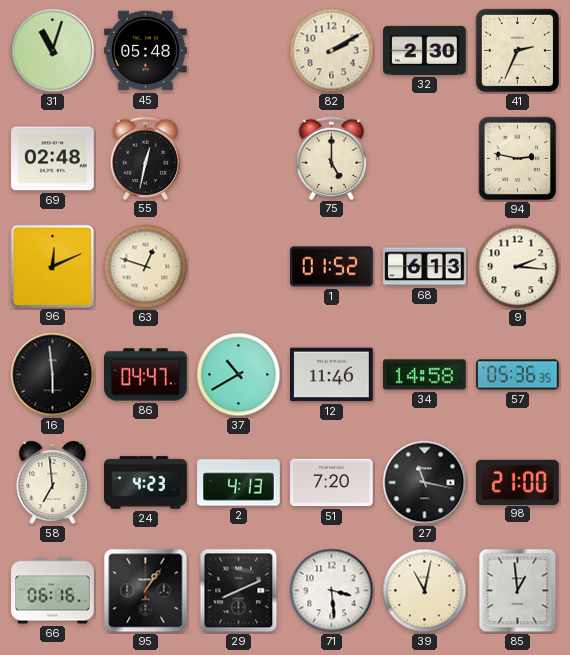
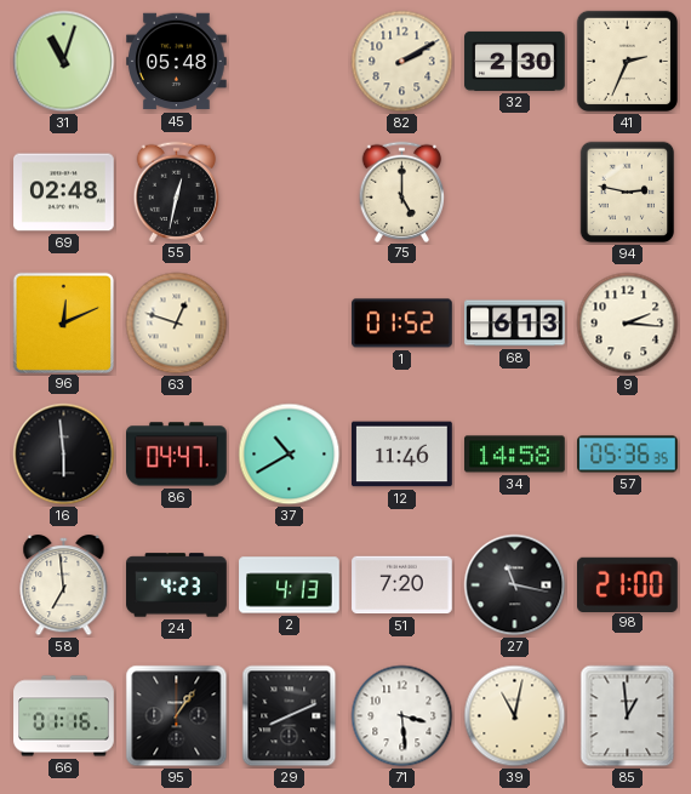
66: 06:16 -> 01:16
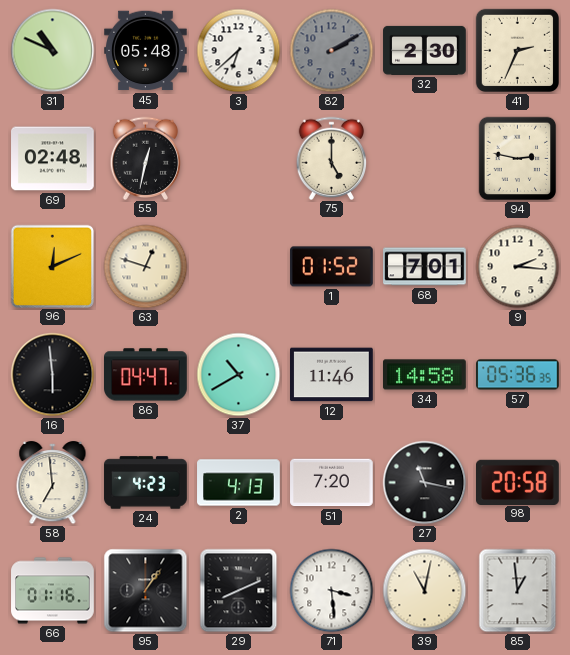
31: 11:03 -> 10:49
3: none -> 6:38
82 dial: cream -> grey
68: 6:13 -> 7:01
98: 21:00 -> 20:58
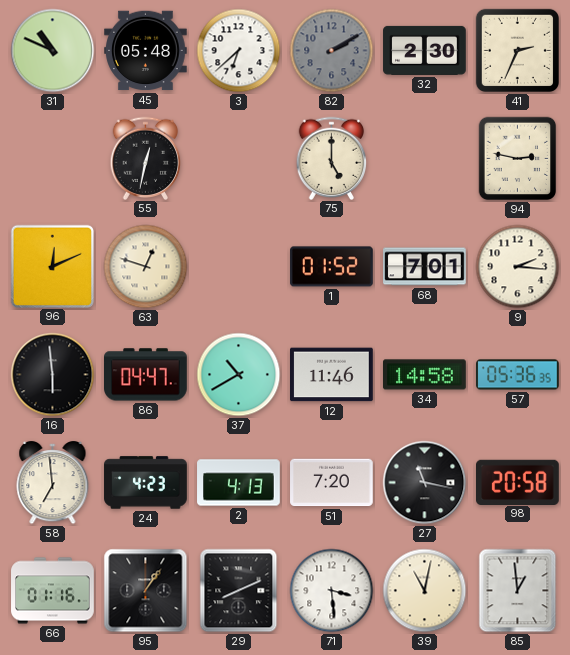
69: 02:48 -> none
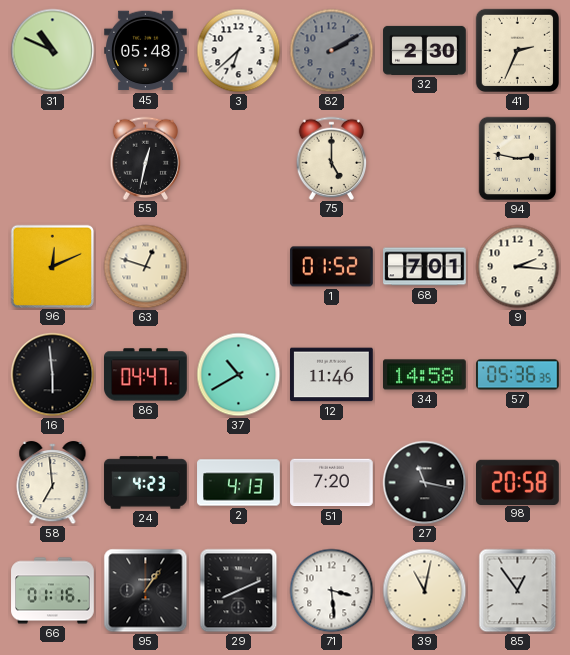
85: 12:59 -> 12:54
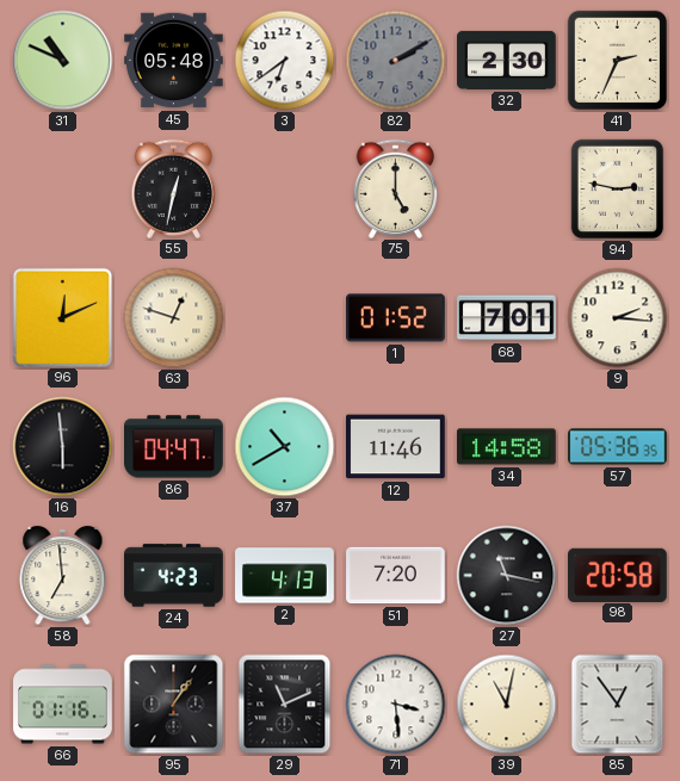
3: 6:38 -> 6:39
29: 8:11 -> 11:11
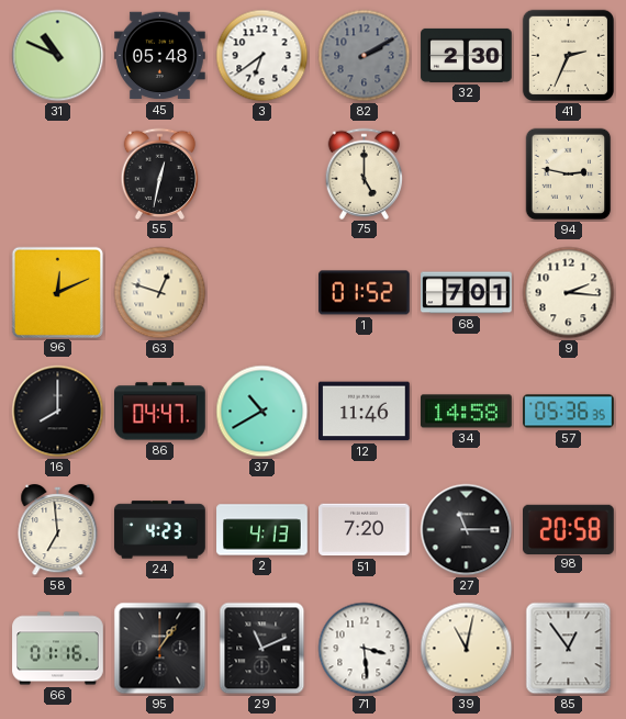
16: 5:59 -> 8:00
27: 11:17 -> 11:15
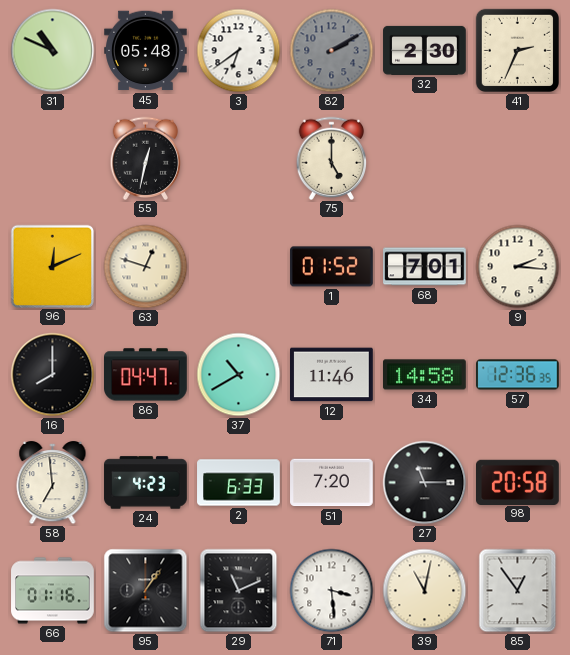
94: 2:47 -> none
57: 05:36 -> 12:36
2: 4:13 -> 6:33
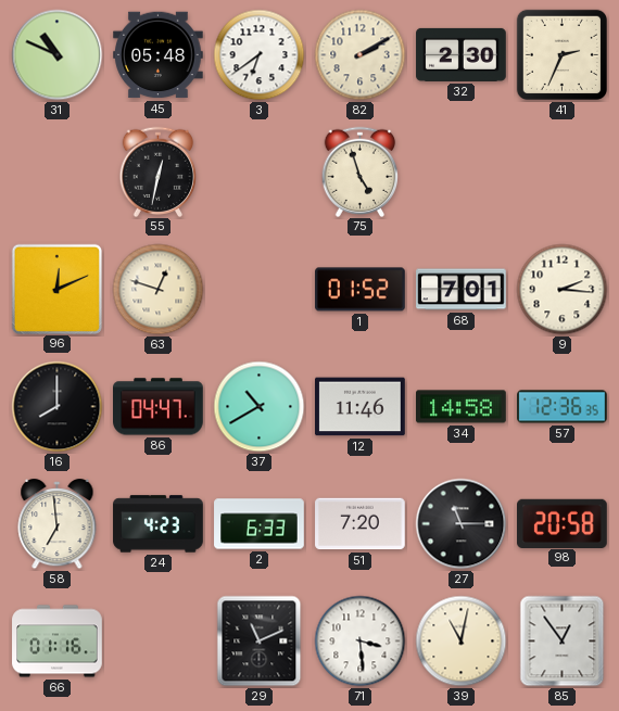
82 dial: grey -> cream
75: 5:00 -> 4:57
95: 1:06 -> none
